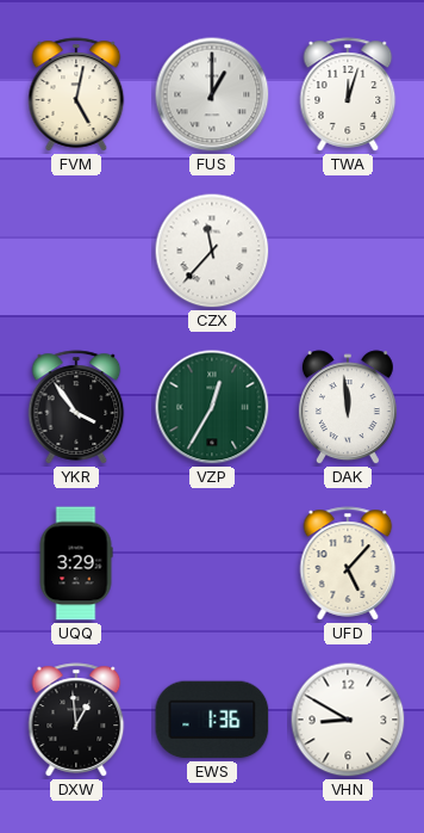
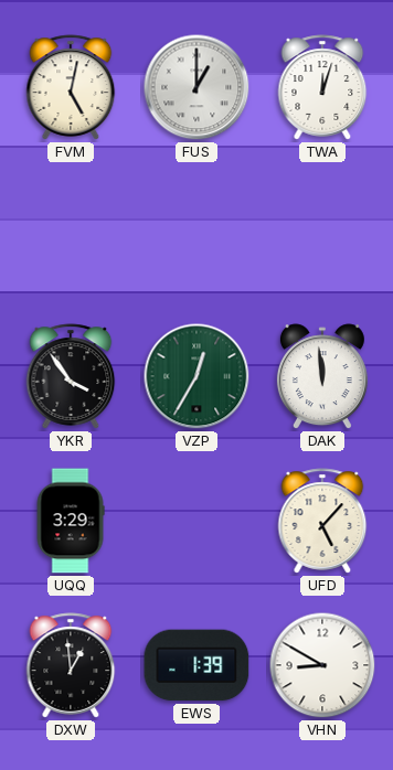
CZX: 11:37 -> none
EWS: 1:36 -> 1:39
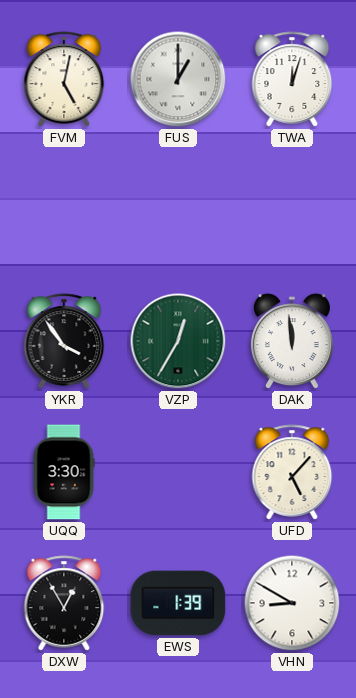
UQQ: 3:29 -> 3:30
DXW: 12:59 -> 12:55
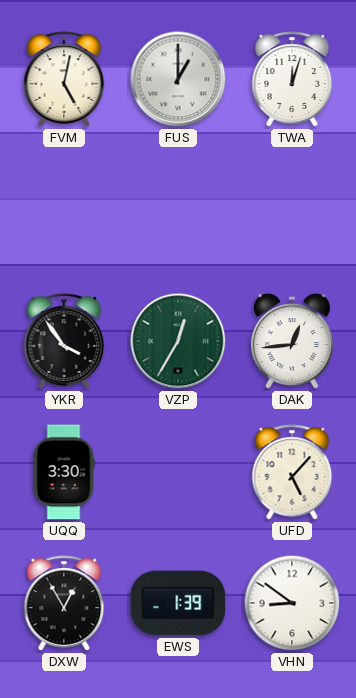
DAK: 11:59 -> 12:44
VHN: 8:50 -> 8:51
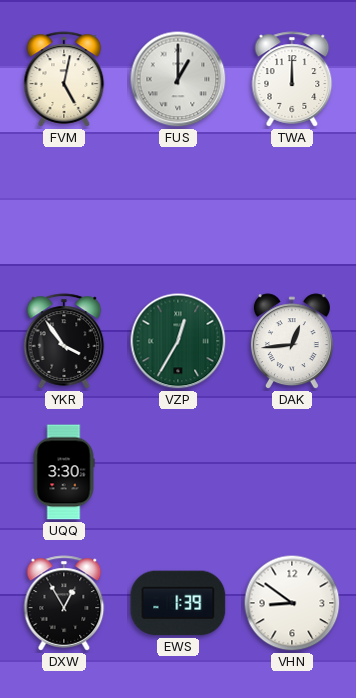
TWA: 12:03 -> 12:00
UFD: 5:07 -> none
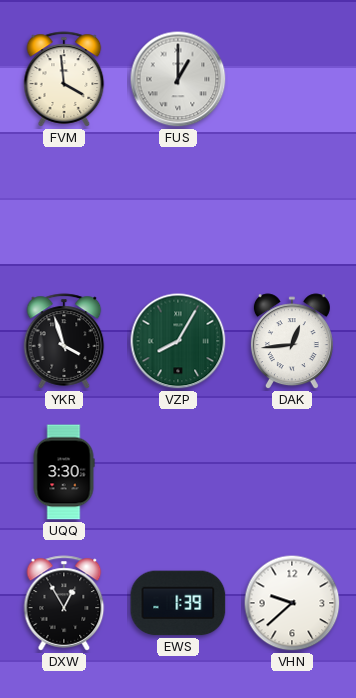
FVM: 5:02 -> 3:59
TWA: 12:00 -> none
YKR: 3:54 -> 3:57
VZP: 12:35 -> 8:05
VHN: 8:51 -> 9:38
